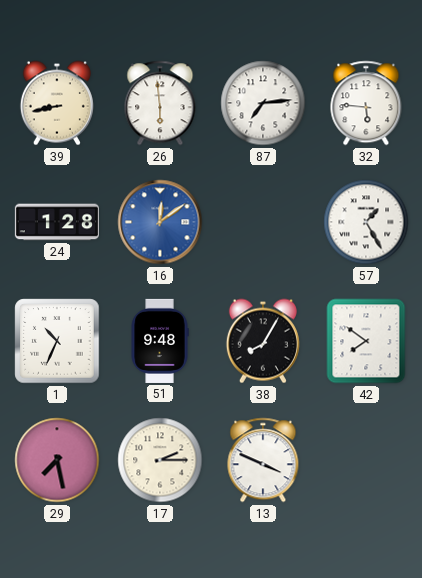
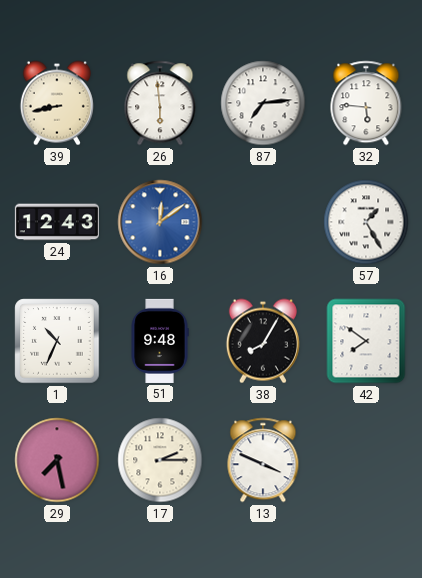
24: 1:28 -> 12:43
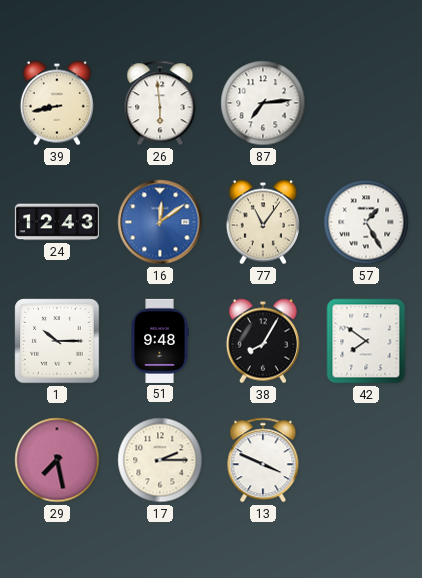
32: 5:46 -> none
77: none -> 11:06
1: 10:34 -> 10:15
